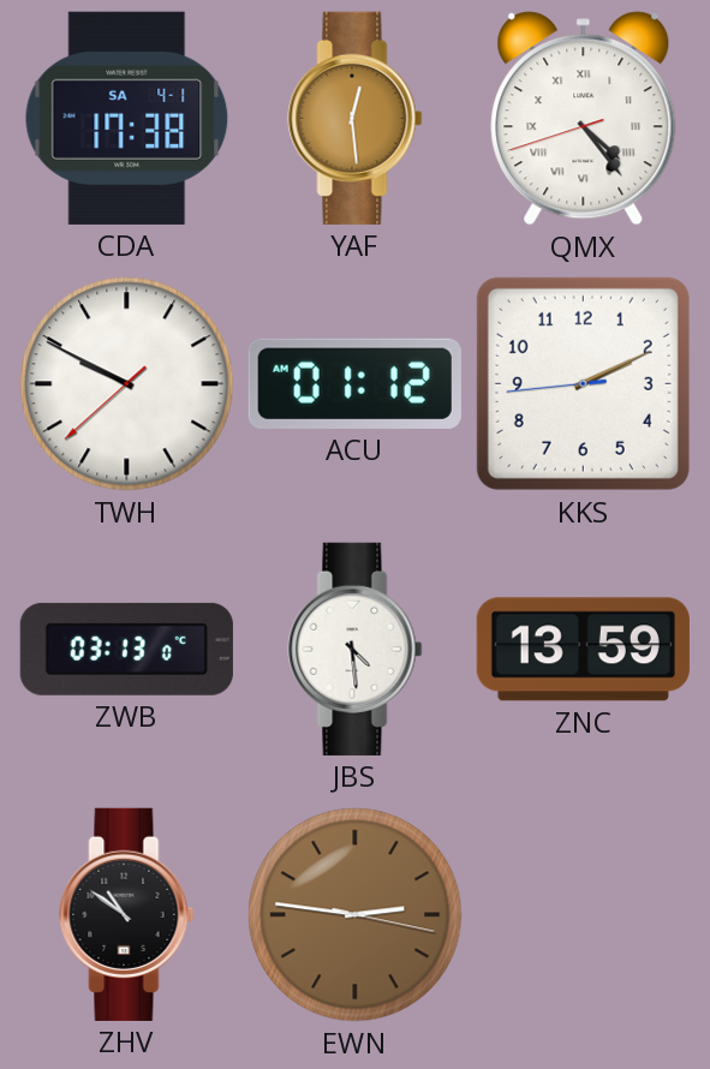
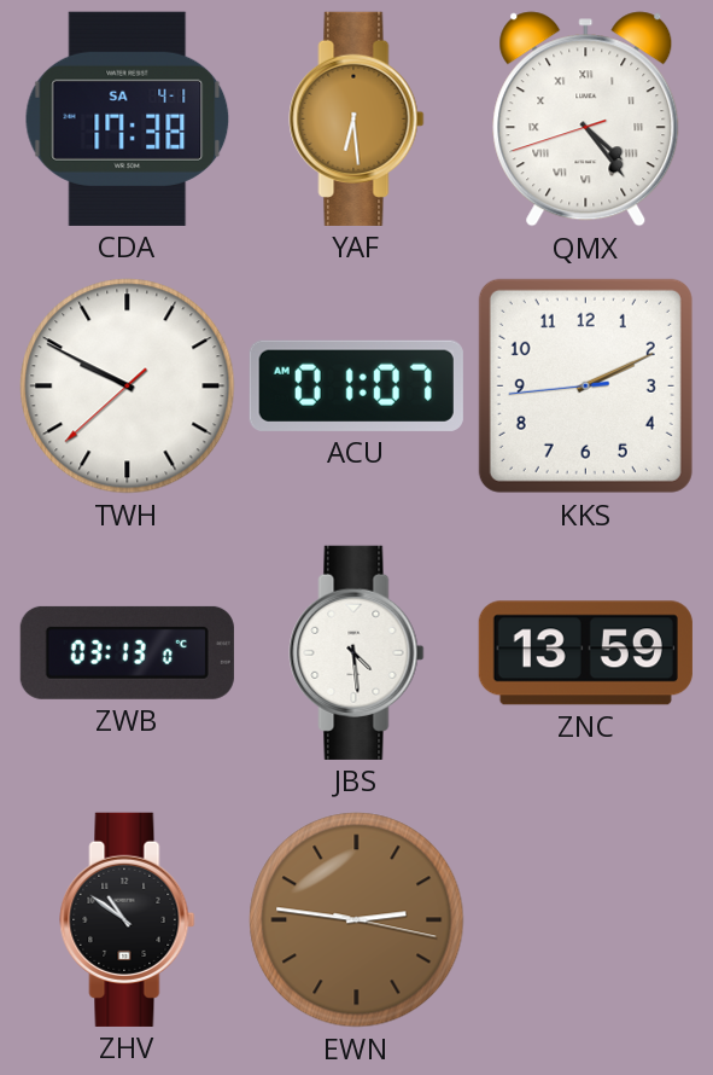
YAF: 12:29 -> 6:29
ACU: 01:12 -> 01:07
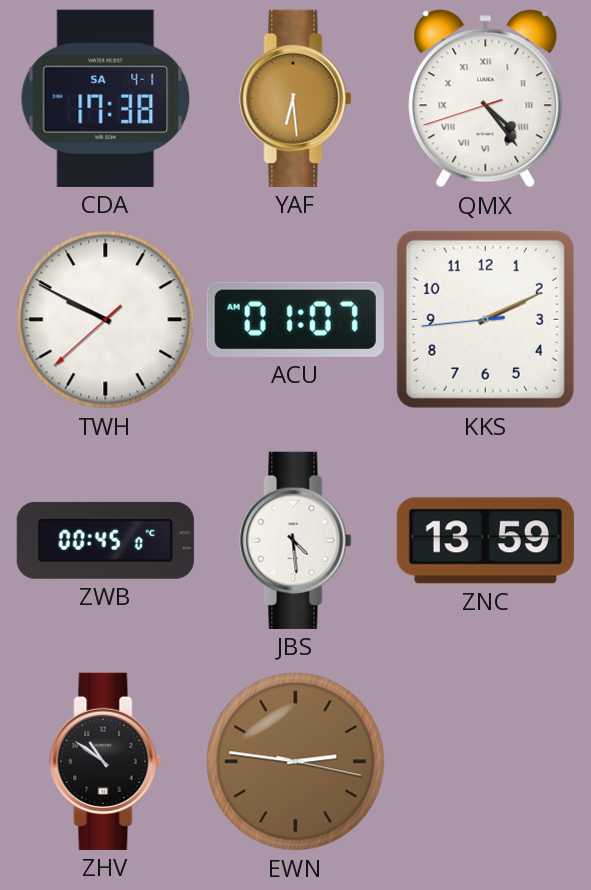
ZWB: 03:13 -> 00:45
